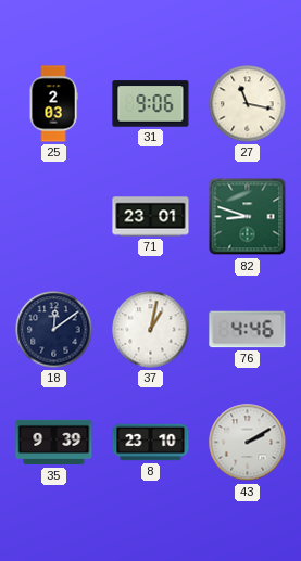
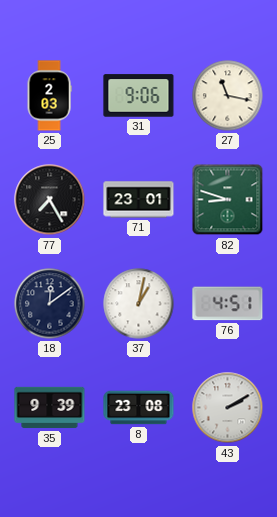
77: none -> 7:25
76: 4:46 -> 4:51
8: 23:10 -> 23:08
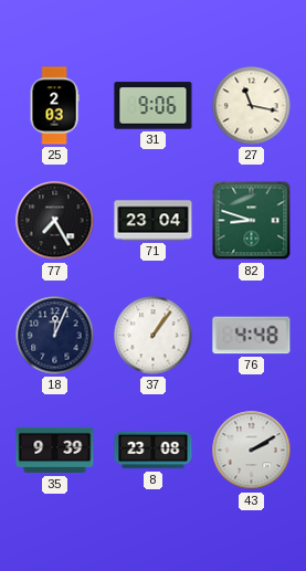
71: 23:01 -> 23:04
18: 12:09 -> 12:04
37: 1:02 -> 1:06
76: 4:51 -> 4:48
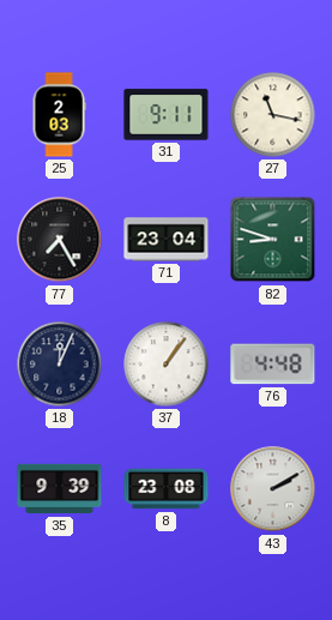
31: 9:06 -> 9:11
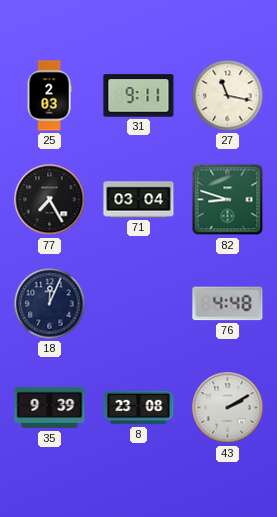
71: 23:04 -> 03:04
37: 1:06 -> none
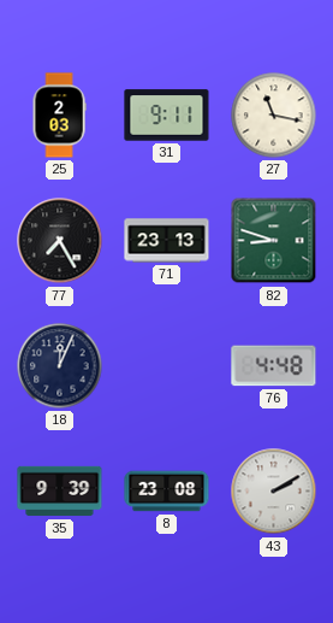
71: 03:04 -> 23:13
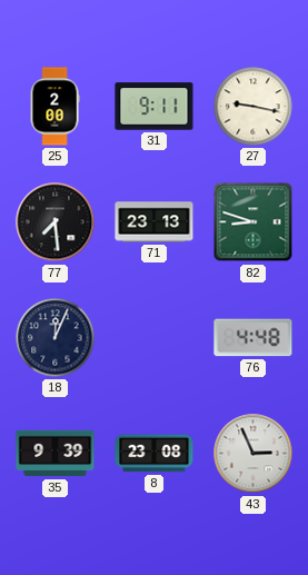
25: 2:03 -> 2:00
27: 11:17 -> 9:17
77: 7:25 -> 7:29
43: 2:10 -> 2:56
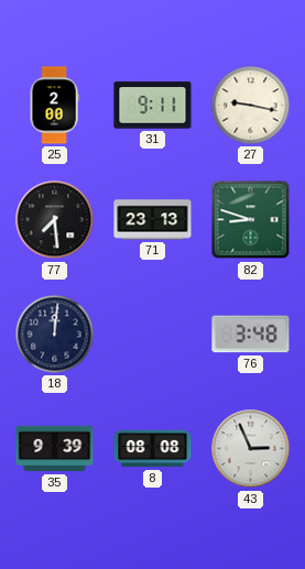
18: 12:04 -> 12:01
76: 4:48 -> 3:48
8: 23:08 -> 08:08
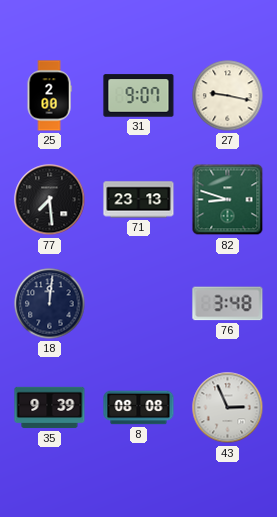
31: 9:11 -> 9:07
